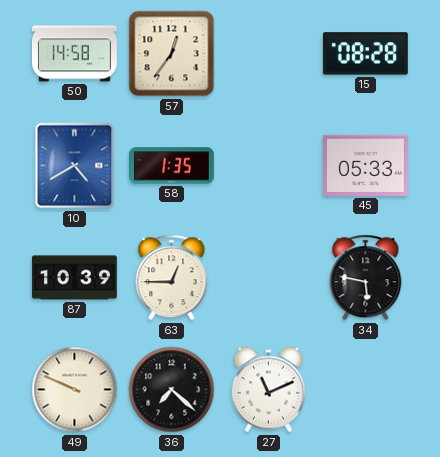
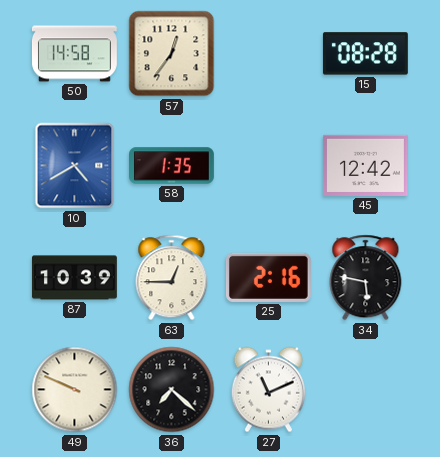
45: 05:33 -> 12:42
25: none -> 2:16
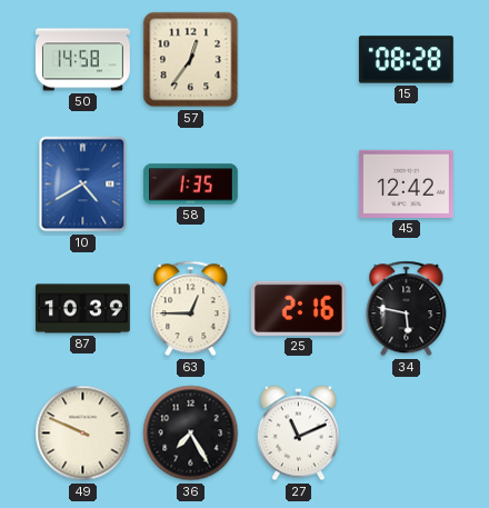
36: 7:22 -> 7:25
